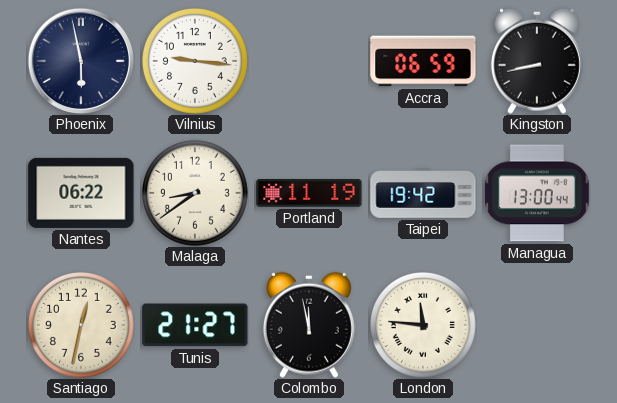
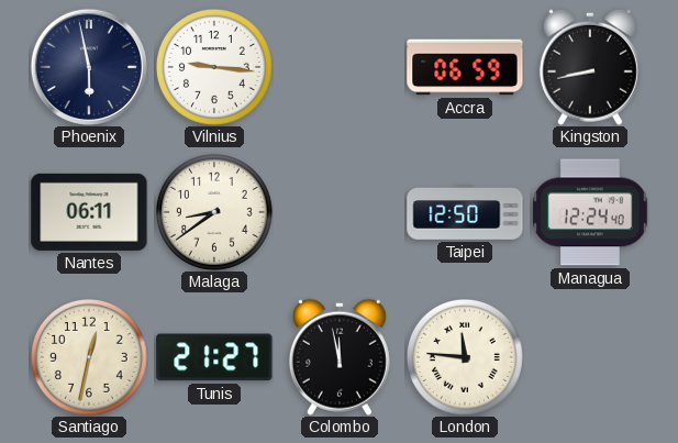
Nantes: 06:22 -> 06:11
Portland: 11:19 -> none
Taipei: 19:42 -> 12:50
Managua: 13:00 -> 12:24
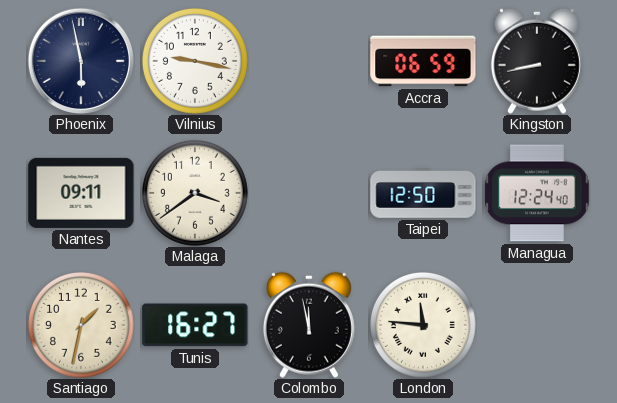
Vilnius: 9:16 -> 9:17
Nantes: 06:11 -> 09:11
Malaga: 8:39 -> 3:39
Santiago: 12:32 -> 1:32
Tunis: 21:27 -> 16:27
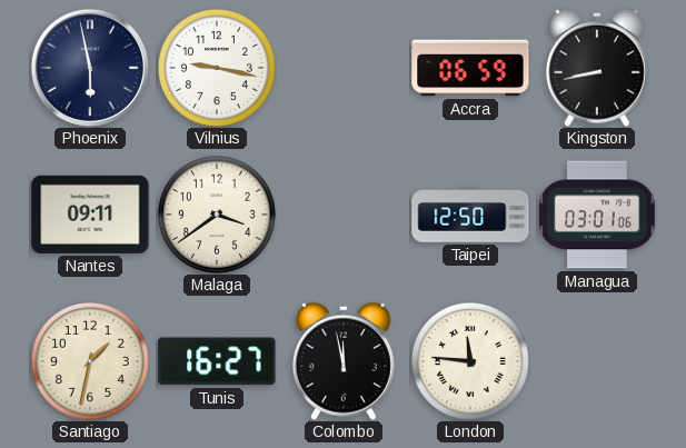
Managua: 12:24 -> 03:01
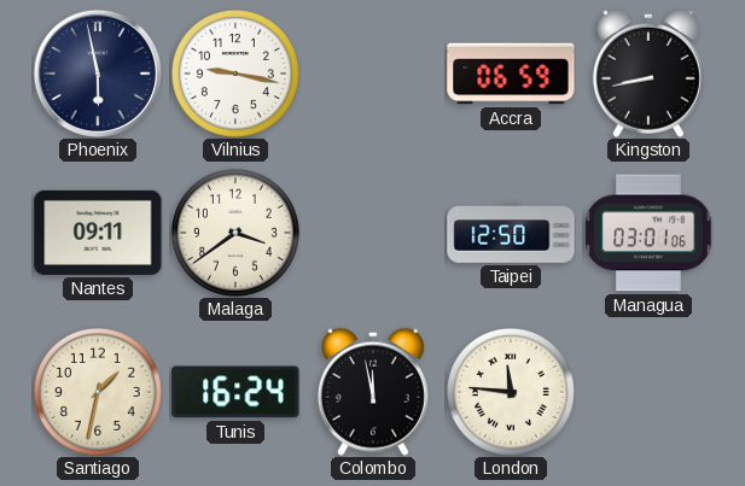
Tunis: 16:27 -> 16:24
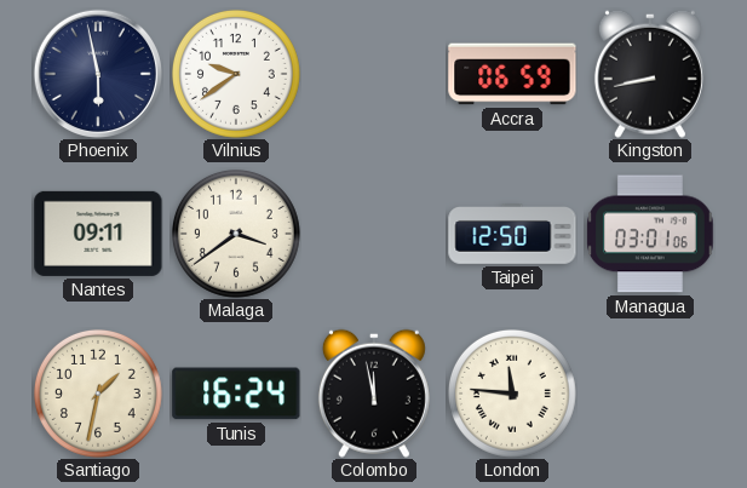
Vilnius: 9:17 -> 9:39
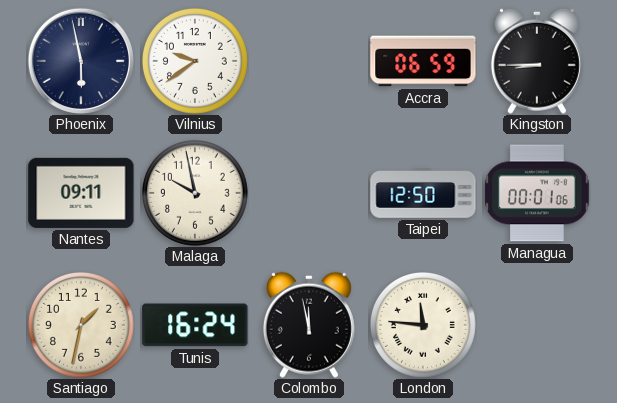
Kingston: 8:43 -> 8:45
Malaga: 3:39 -> 9:58
Managua: 03:01 -> 00:01
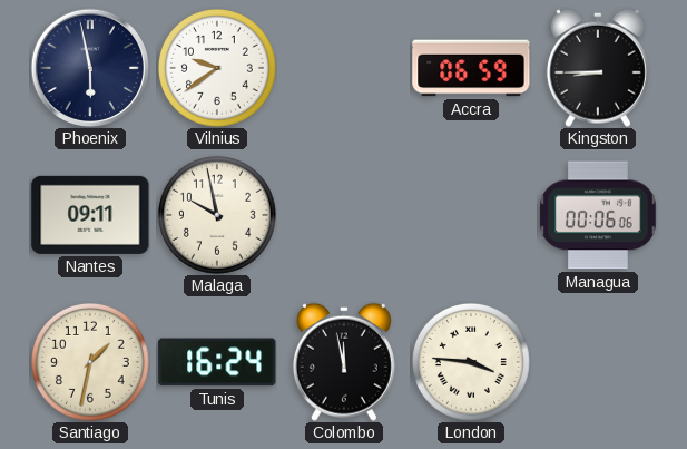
Taipei: 12:50 -> none
Managua: 00:01 -> 00:06
London: 11:46 -> 3:46
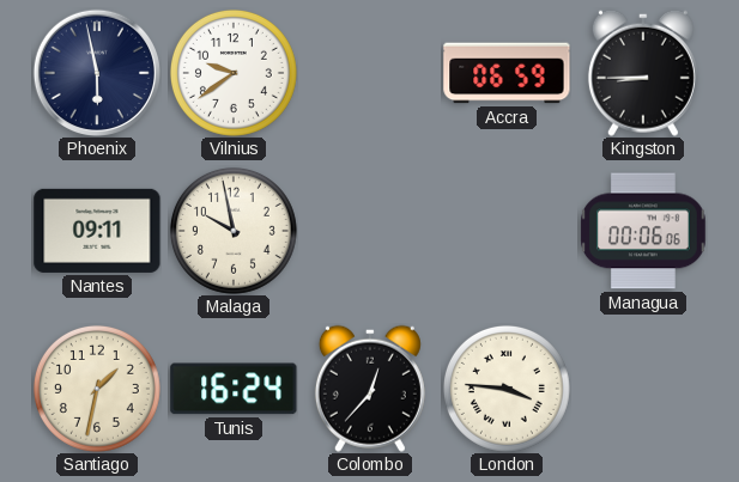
Colombo: 11:58 -> 12:37
